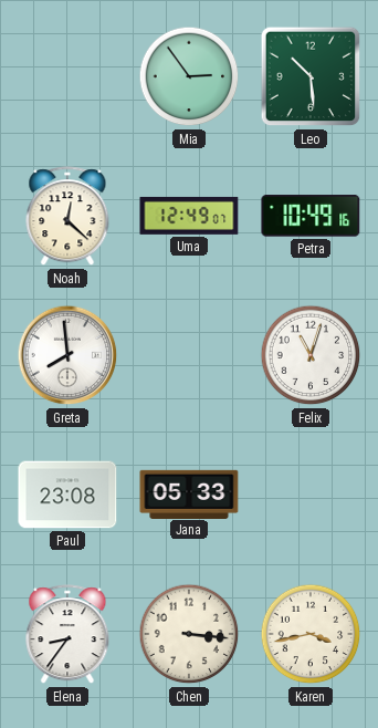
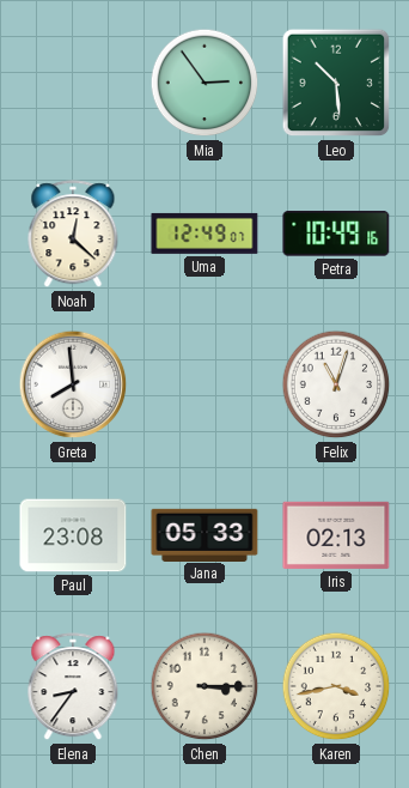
Iris: none -> 02:13
Chen: 3:16 -> 3:15
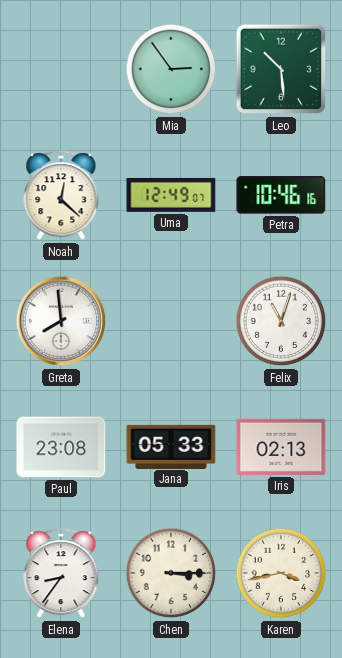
Petra: 10:49 -> 10:46
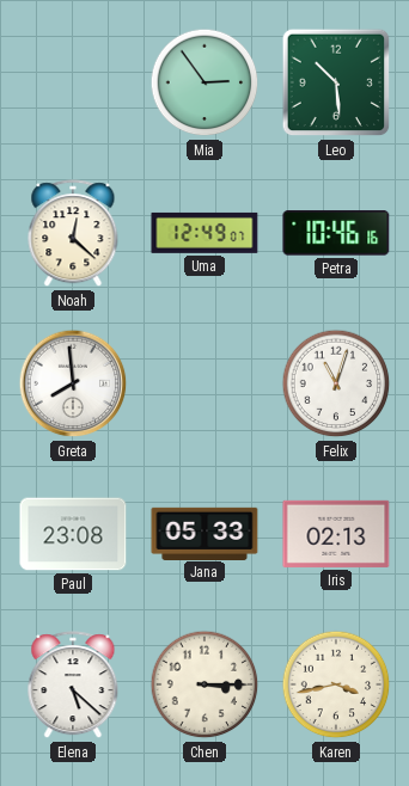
Elena: 8:36 -> 5:22
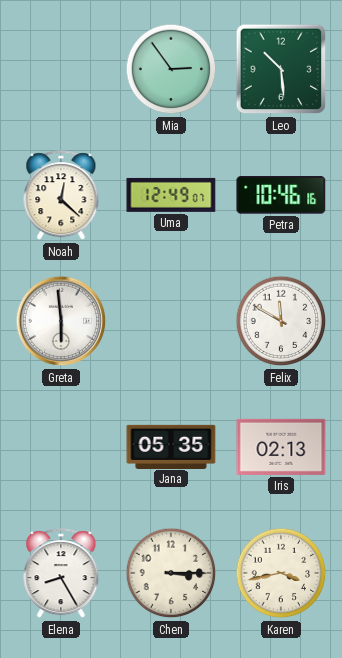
Greta: 7:59 -> 5:59
Felix: 11:03 -> 11:50
Paul: 23:08 -> none
Jana: 05:33 -> 05:35
Elena: 5:22 -> 8:25
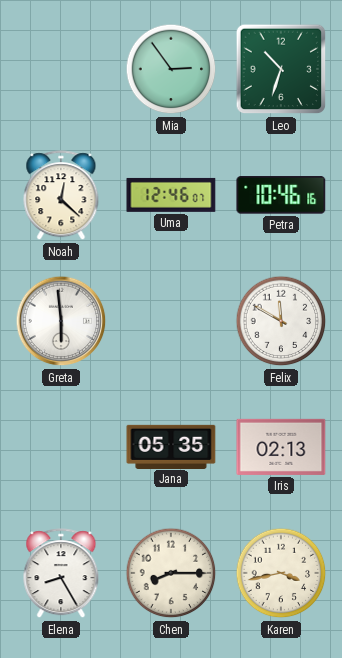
Leo: 10:29 -> 10:33
Uma: 12:49 -> 12:46
Chen: 3:15 -> 8:15
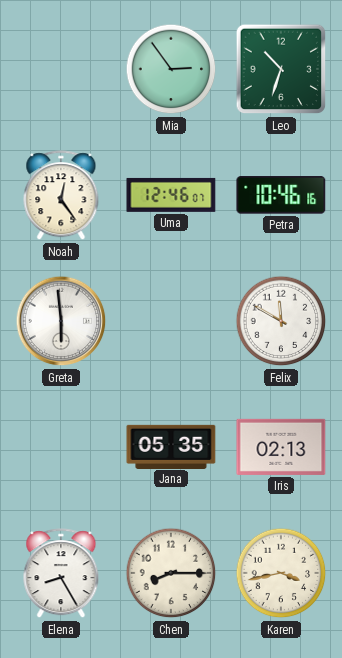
Noah: 12:22 -> 12:24
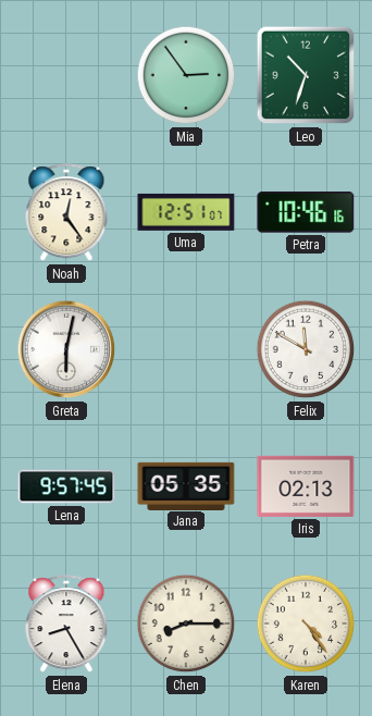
Uma: 12:46 -> 12:51
Greta: 5:59 -> 6:02
Lena: none -> 9:57
Karen: 3:43 -> 4:24
